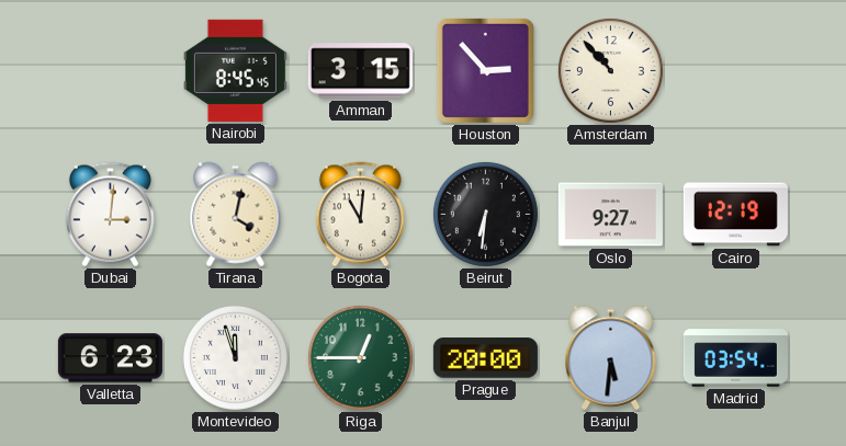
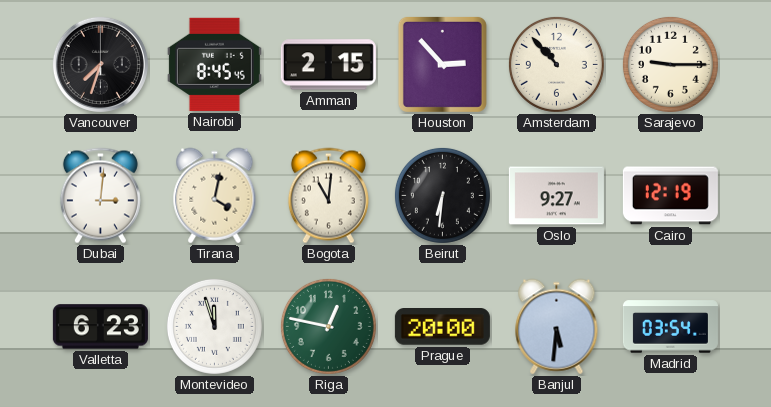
Vancouver: none -> 7:33
Amman: 3:15 -> 2:15
Sarajevo: none -> 9:15
Riga: 12:45 -> 12:47
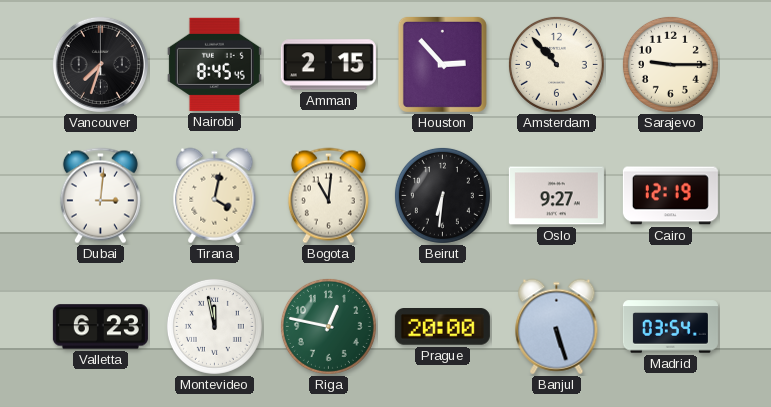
Montevideo: 11:57 -> 11:58
Banjul: 5:31 -> 5:27
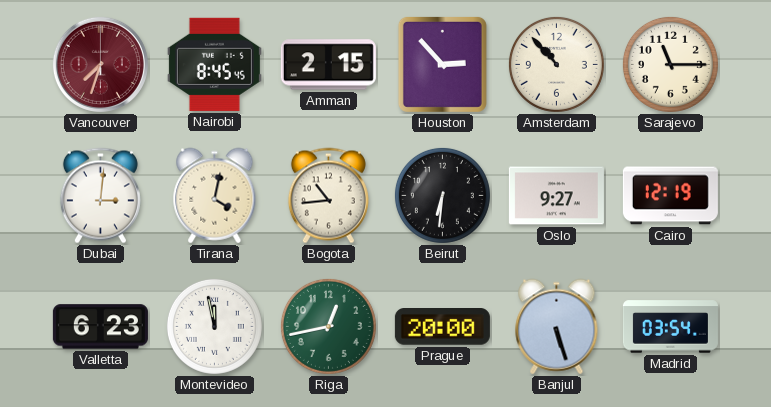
Vancouver dial: black -> burgundy
Sarajevo: 9:15 -> 11:15
Bogota: 11:01 -> 10:44
Riga: 12:47 -> 12:43
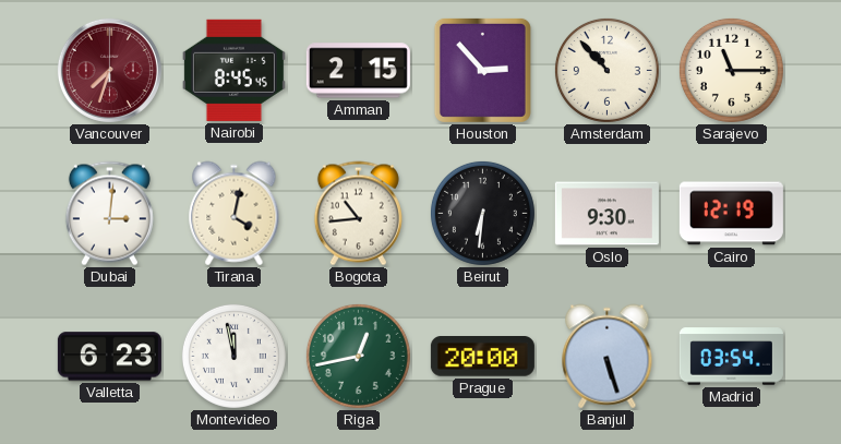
Oslo: 9:27 -> 9:30
